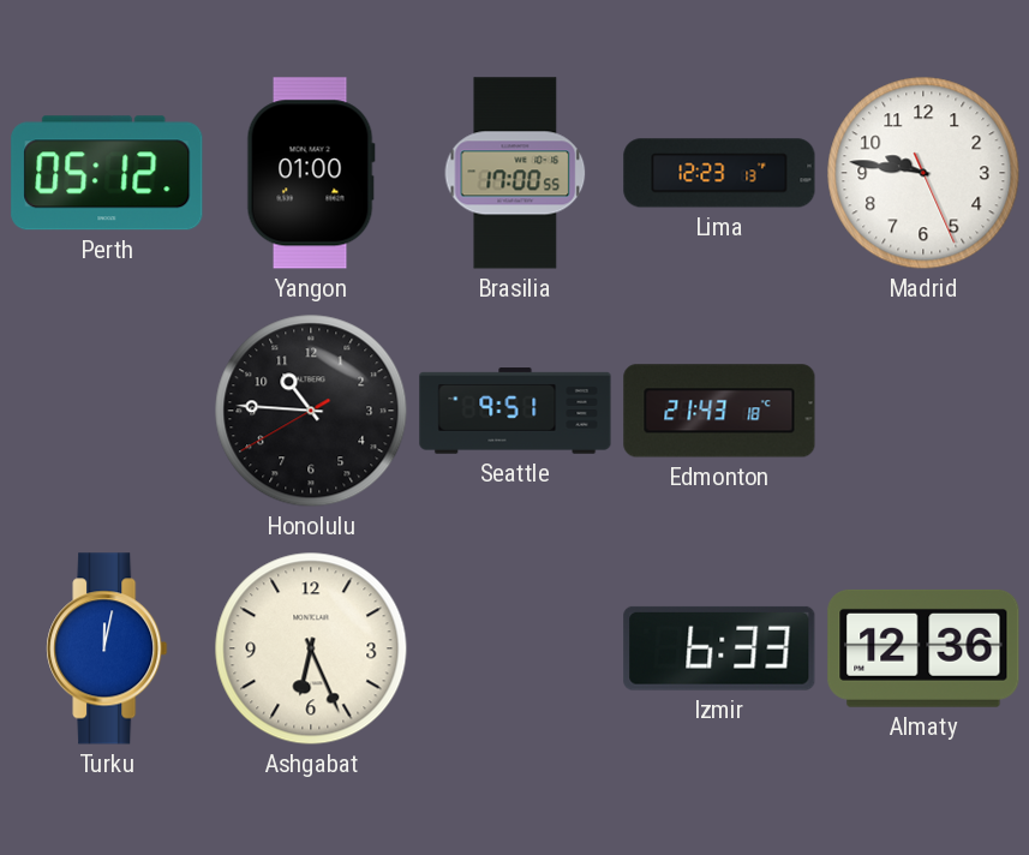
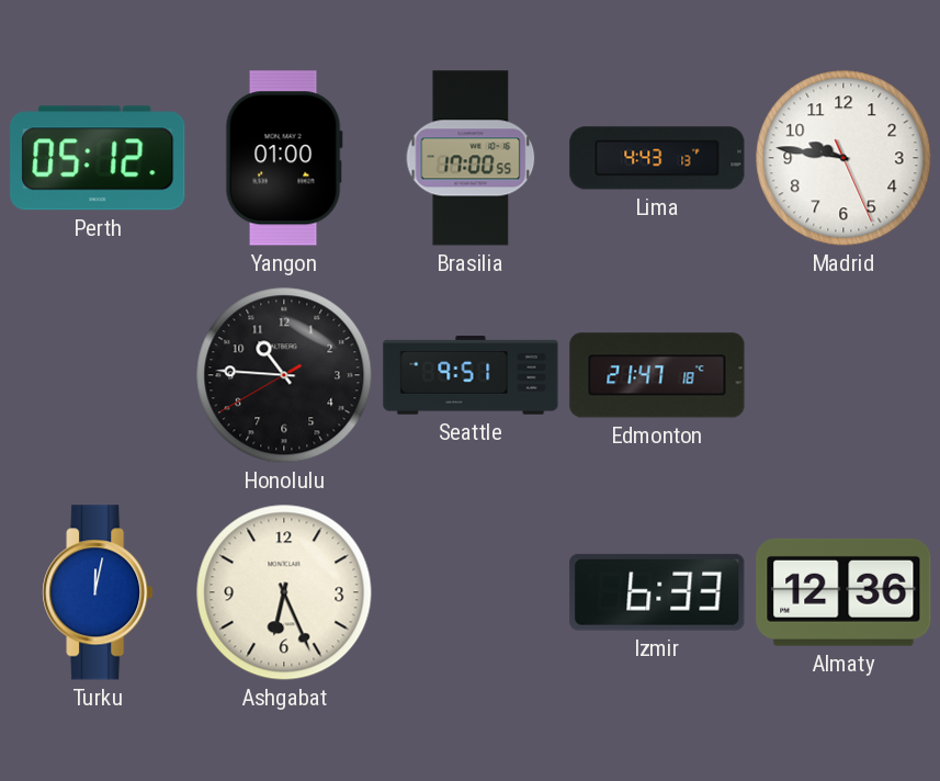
Lima: 12:23 -> 4:43
Edmonton: 21:43 -> 21:47
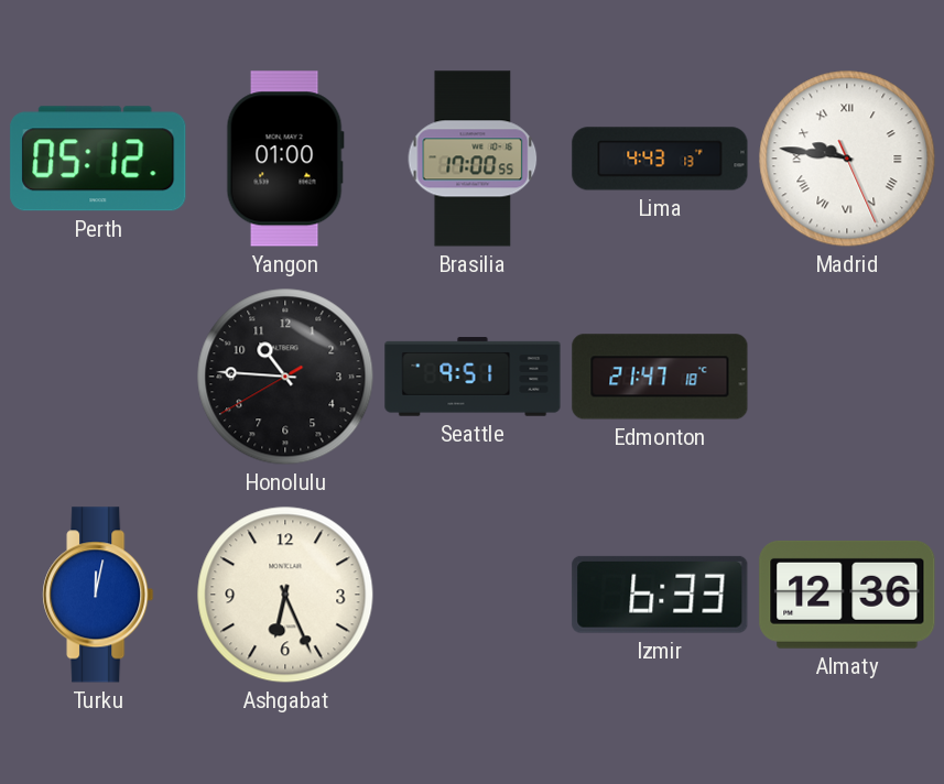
Madrid numerals: Arabic -> Roman
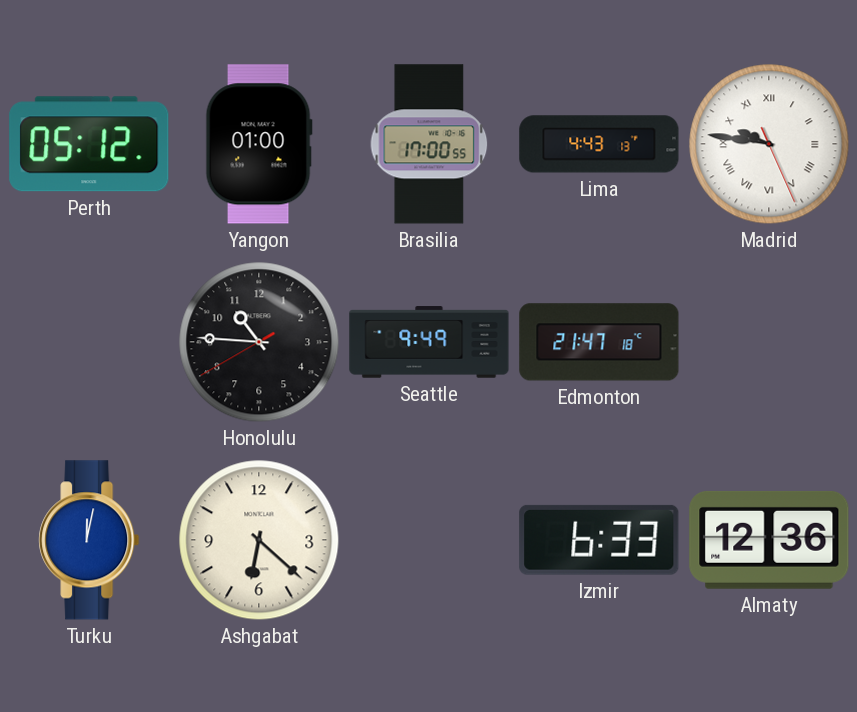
Seattle: 9:51 -> 9:49
Ashgabat: 6:26 -> 6:22
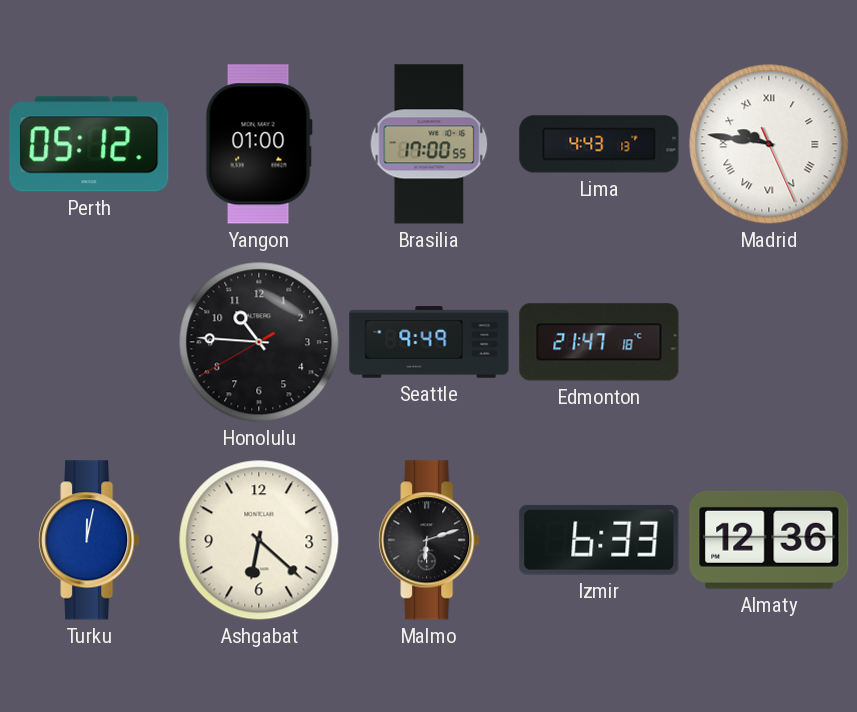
Malmo: none -> 6:12
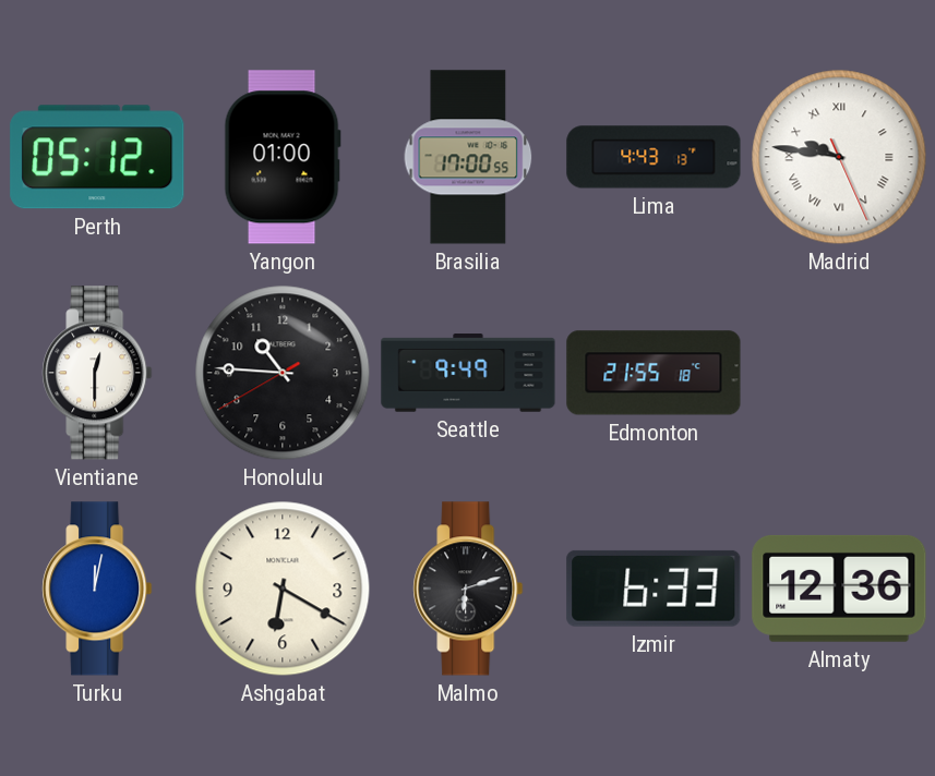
Vientiane: none -> 12:30
Edmonton: 21:47 -> 21:55
Ashgabat: 6:22 -> 6:20
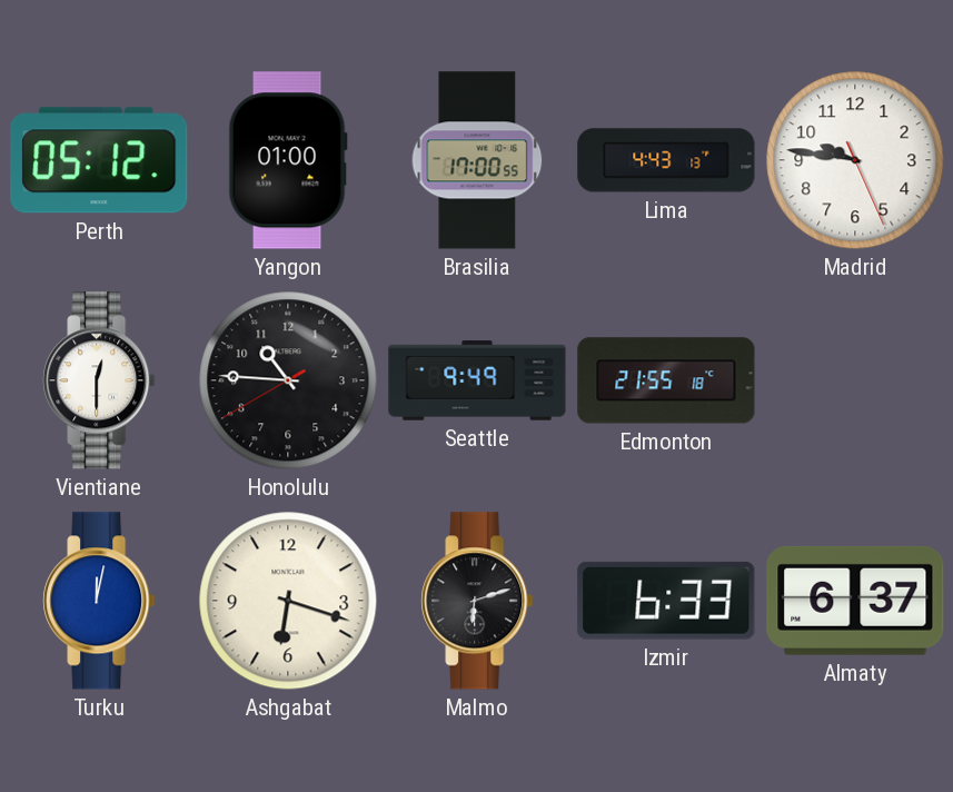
Madrid numerals: Roman -> Arabic
Ashgabat: 6:20 -> 6:18
Almaty: 12:36 -> 6:37
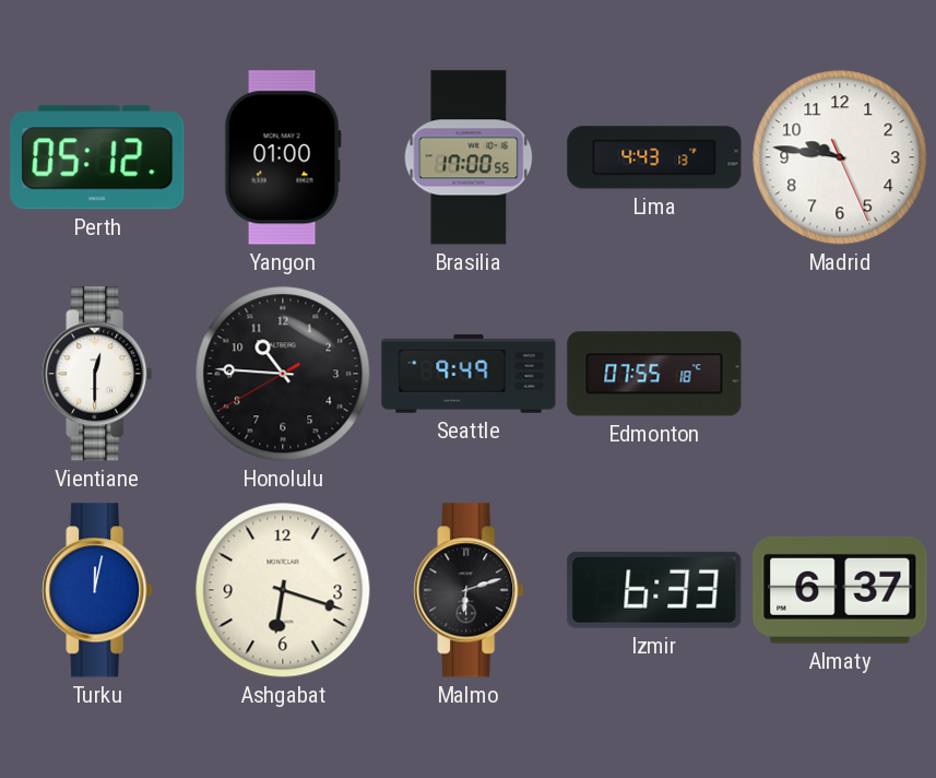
Edmonton: 21:55 -> 07:55
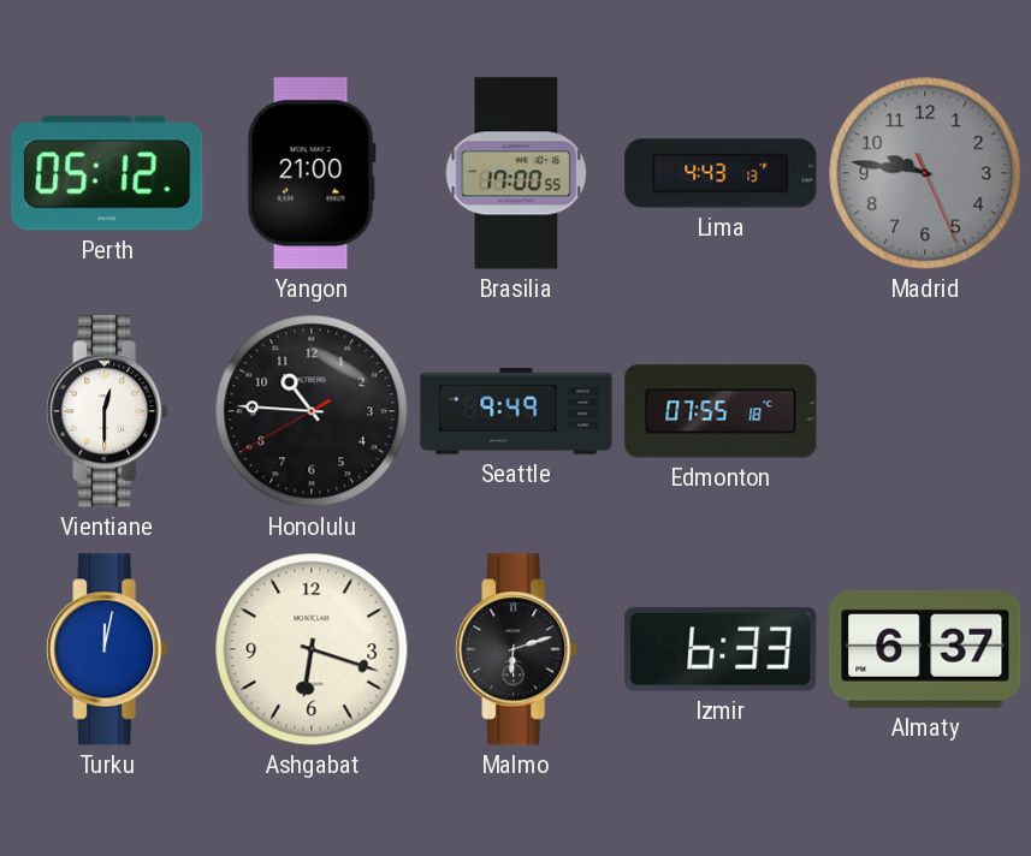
Yangon: 01:00 -> 21:00
Madrid dial: white -> grey
